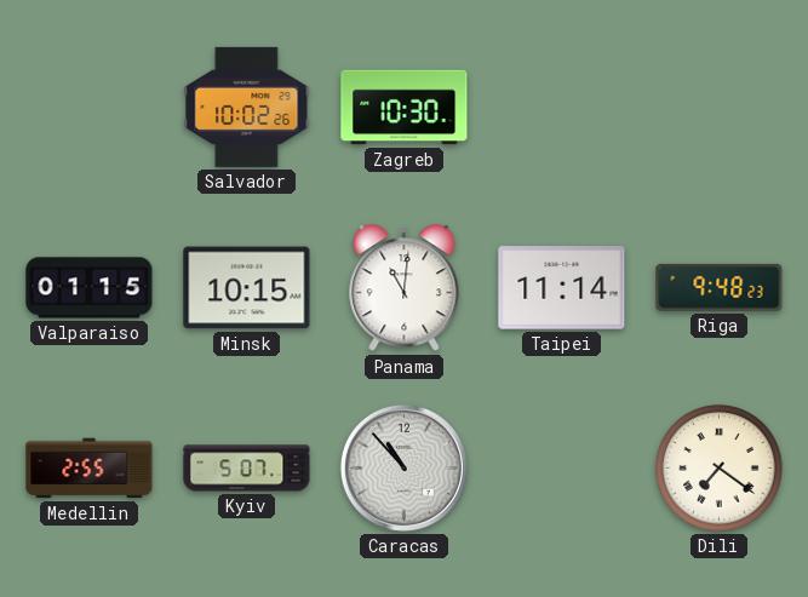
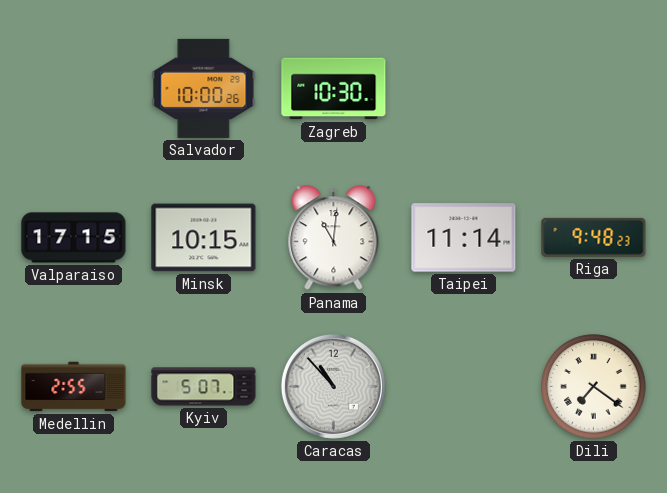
Salvador: 10:02 -> 10:00
Valparaiso: 01:15 -> 17:15
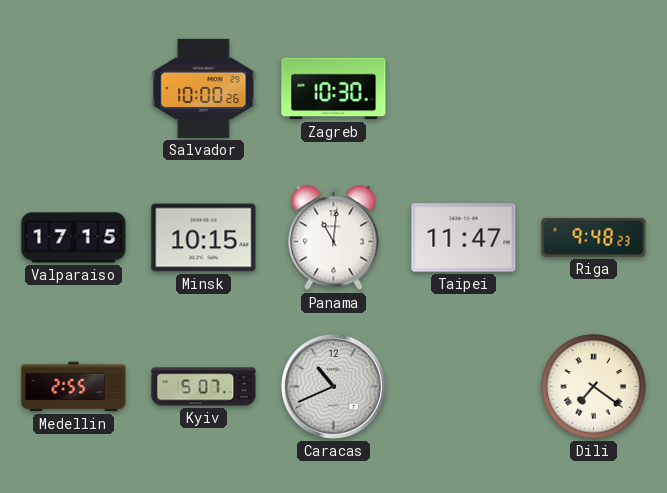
Taipei: 11:14 -> 11:47
Caracas: 10:53 -> 10:41
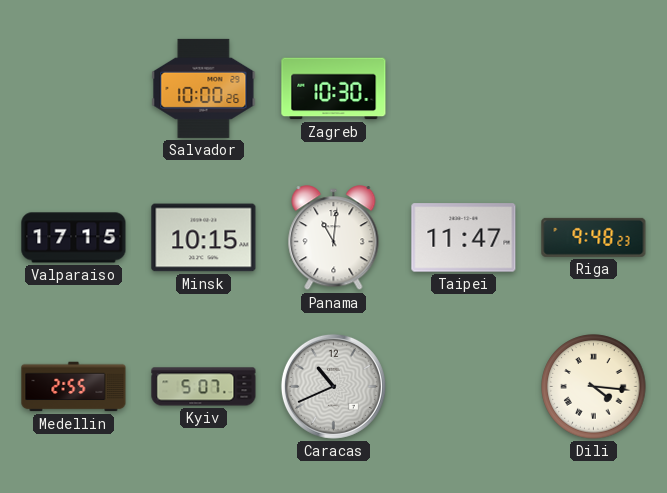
Dili: 7:21 -> 4:16
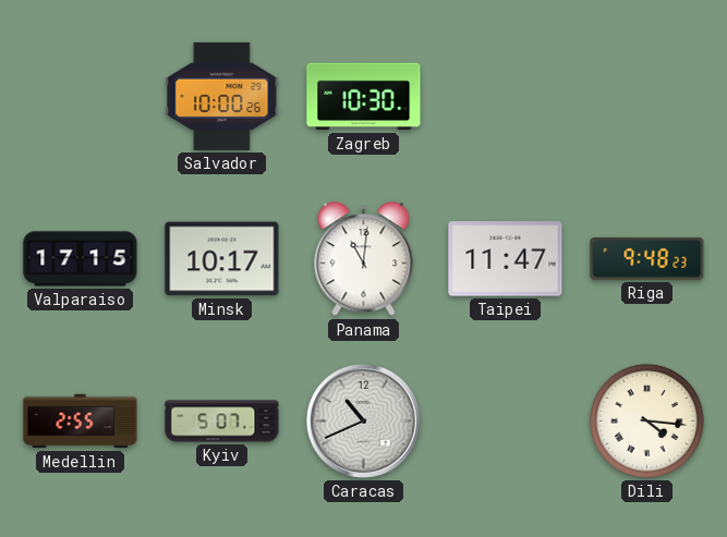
Minsk: 10:15 -> 10:17
